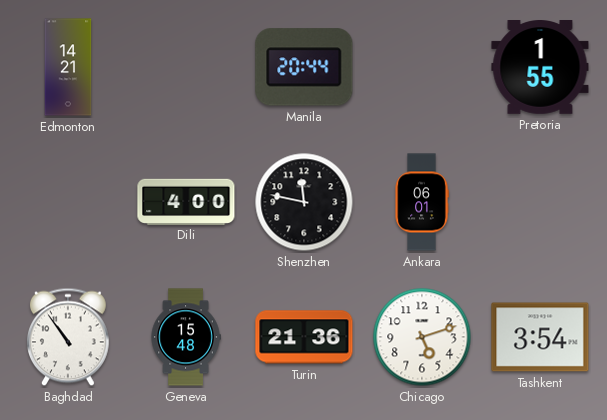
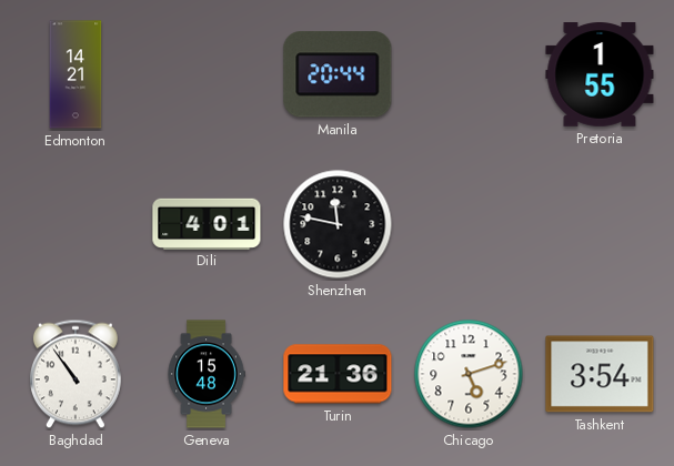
Dili: 4:00 -> 4:01
Ankara: 06:01 -> none
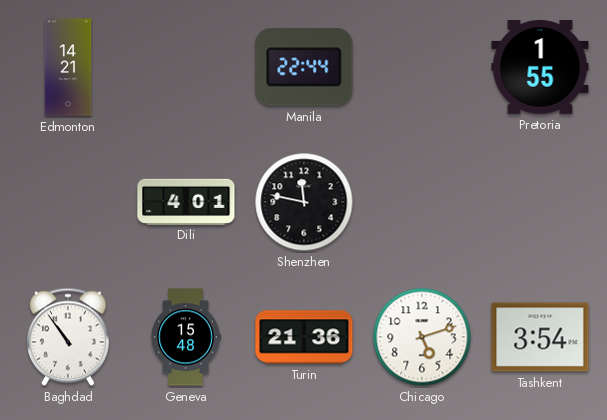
Manila: 20:44 -> 22:44
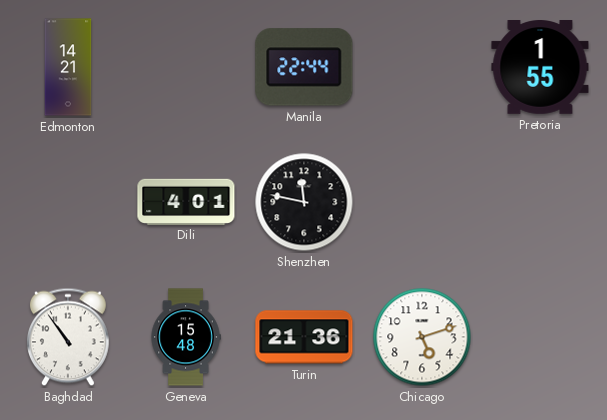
Tashkent: 3:54 -> none
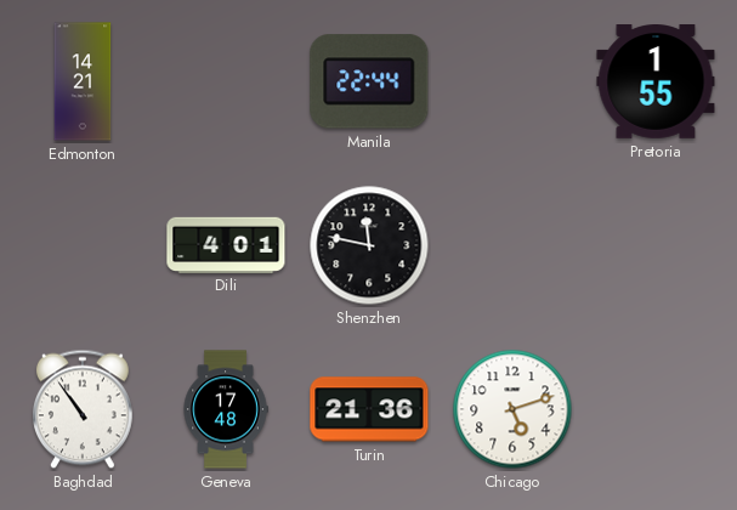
Geneva: 15:48 -> 17:48
